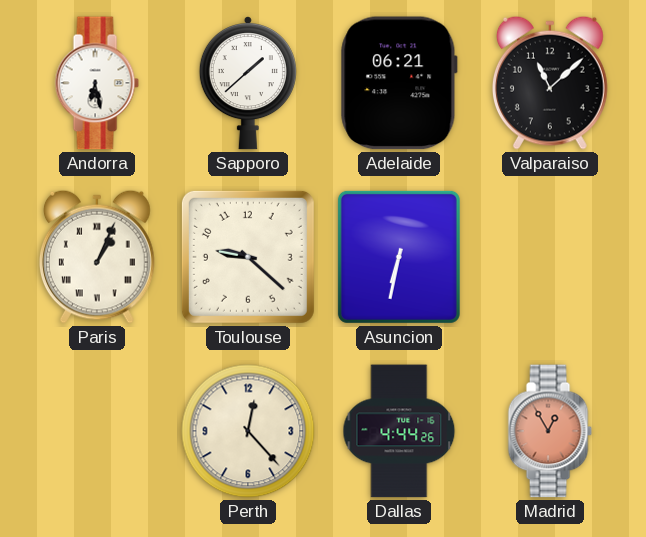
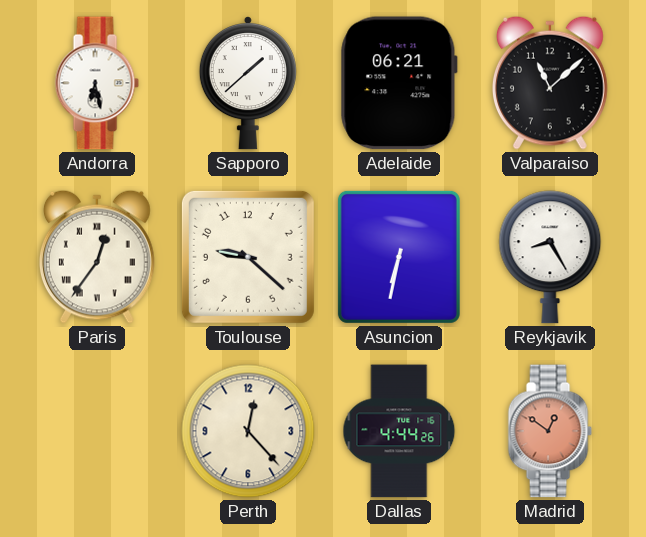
Paris: 1:04 -> 12:36
Reykjavik: none -> 8:25
Madrid: 12:55 -> 12:51
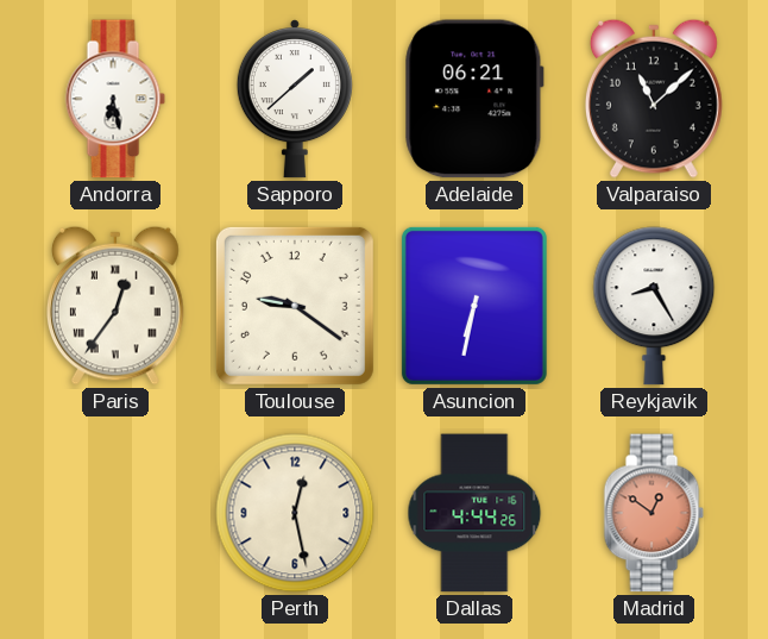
Toulouse: 9:22 -> 9:21
Perth: 12:23 -> 12:28
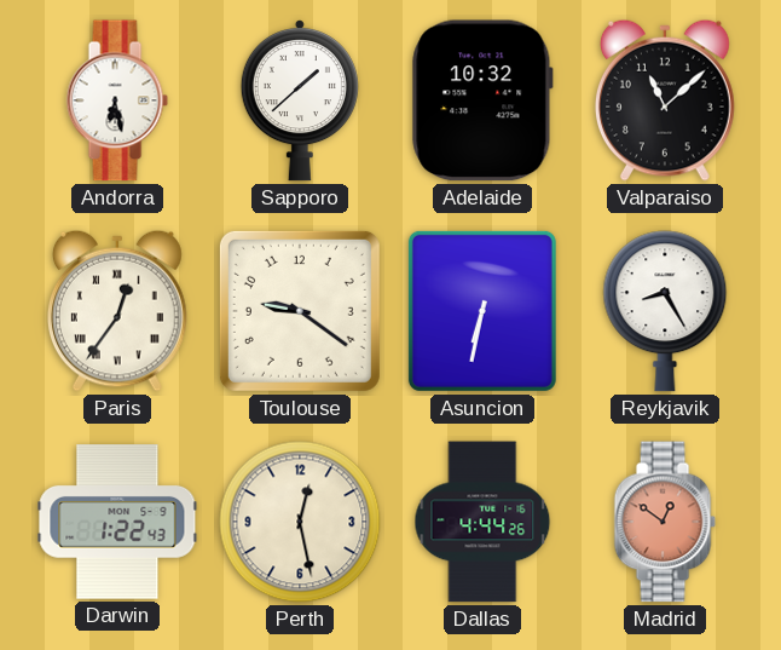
Adelaide: 06:21 -> 10:32
Darwin: none -> 1:22
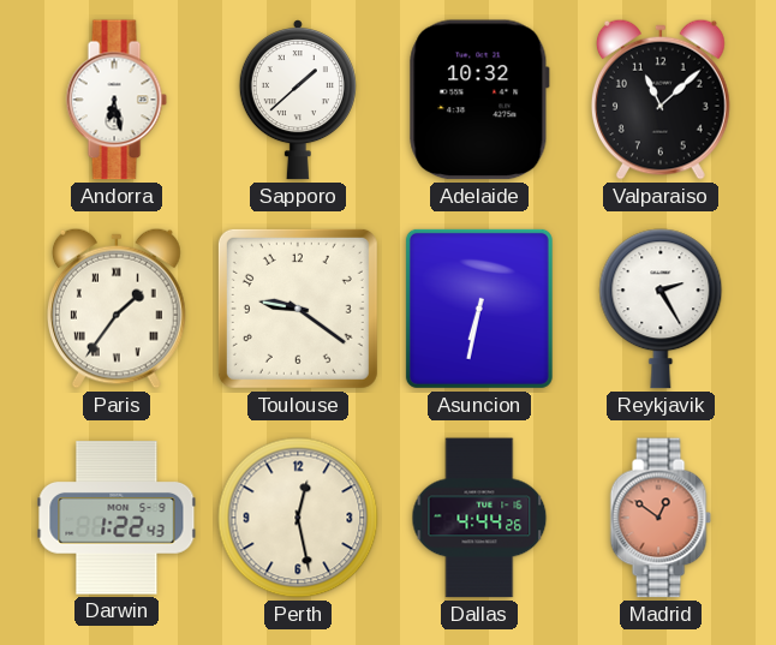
Paris: 12:36 -> 1:36
Reykjavik: 8:25 -> 2:25
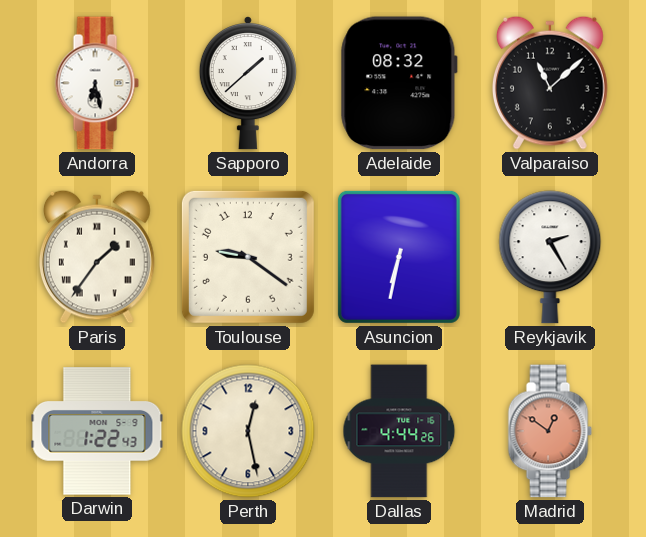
Adelaide: 10:32 -> 08:32
